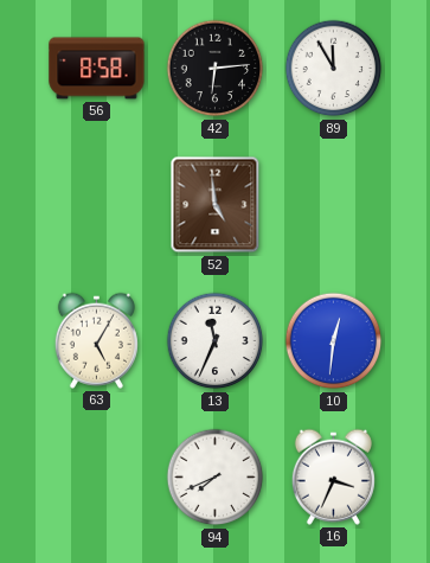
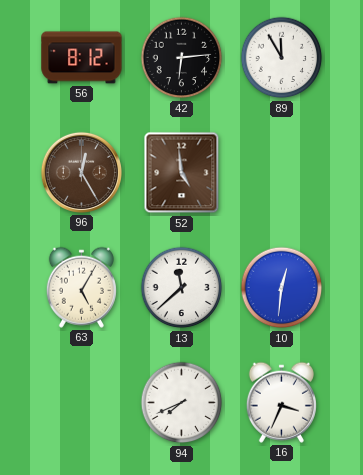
56: 8:58 -> 8:12
96: none -> 12:25
13: 11:34 -> 11:38
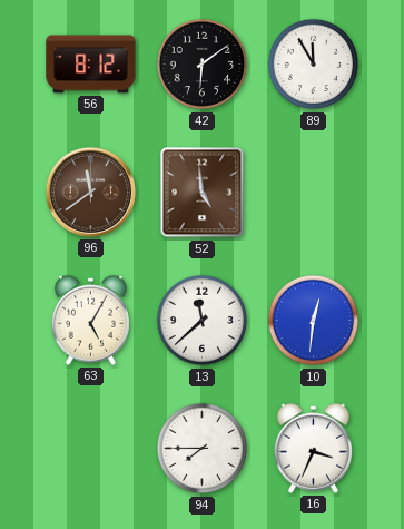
42: 6:14 -> 6:09
96: 12:25 -> 11:39
94: 7:41 -> 7:45
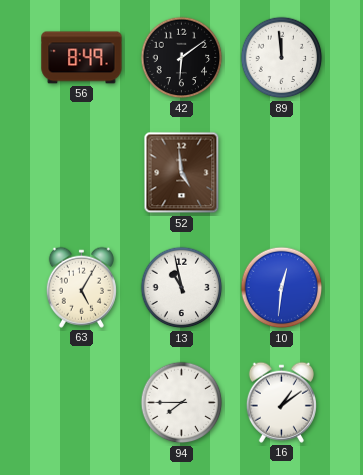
56: 8:12 -> 8:49
89: 11:55 -> 11:59
96: 11:39 -> none
13: 11:38 -> 10:58
16: 3:34 -> 1:09
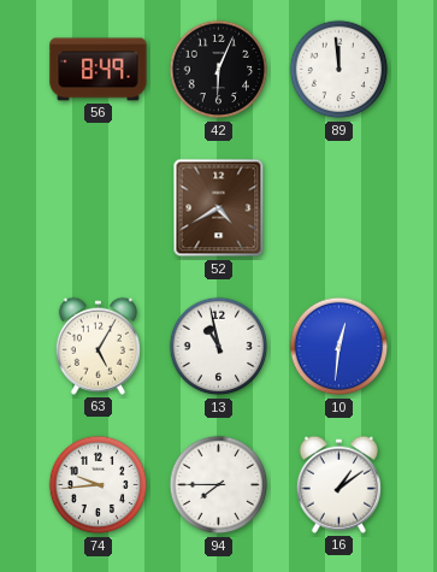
42: 6:09 -> 6:04
52: 4:59 -> 4:40
74: none -> 9:44
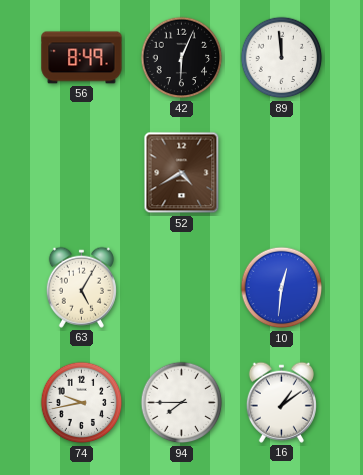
13: 10:58 -> none
74: 9:44 -> 9:43
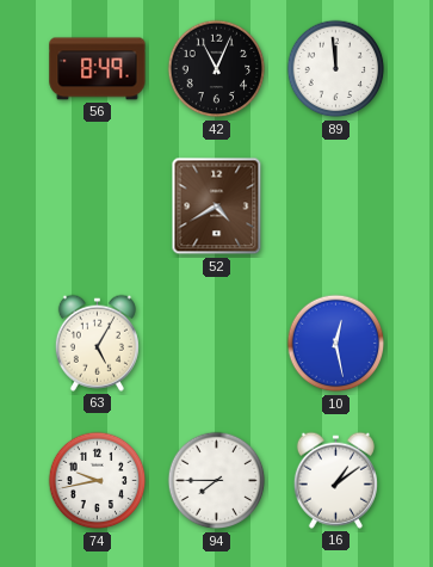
42: 6:04 -> 11:04
10: 12:31 -> 12:28
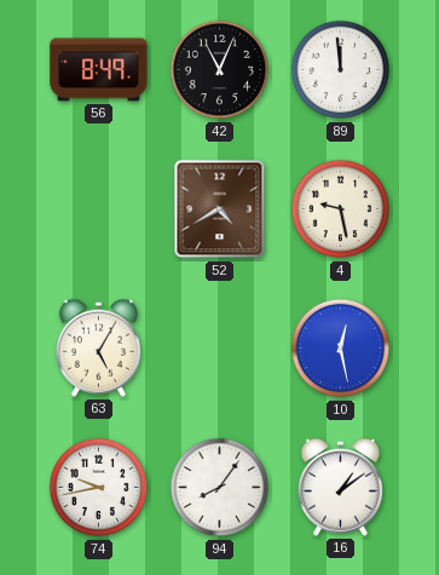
4: none -> 9:28
94: 7:45 -> 8:06
